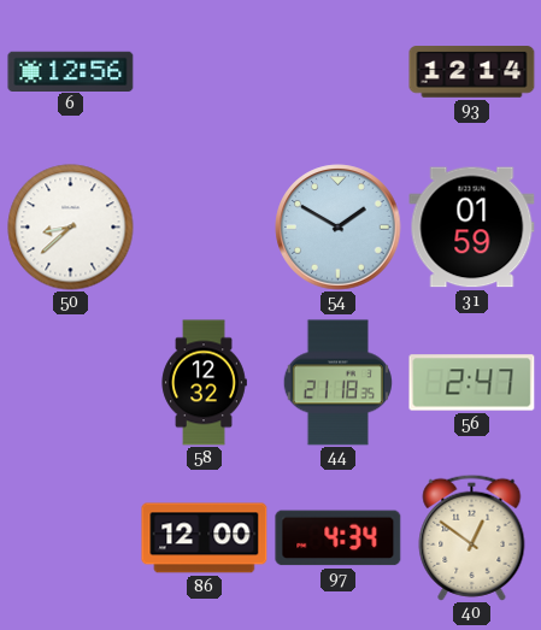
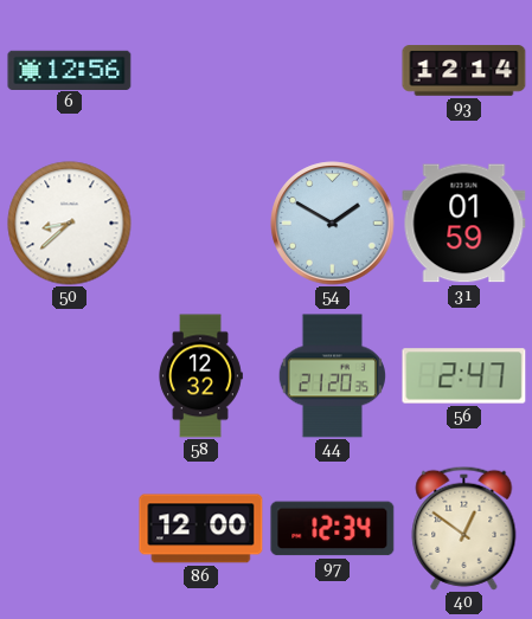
44: 21:18 -> 21:20
97: 4:34 -> 12:34
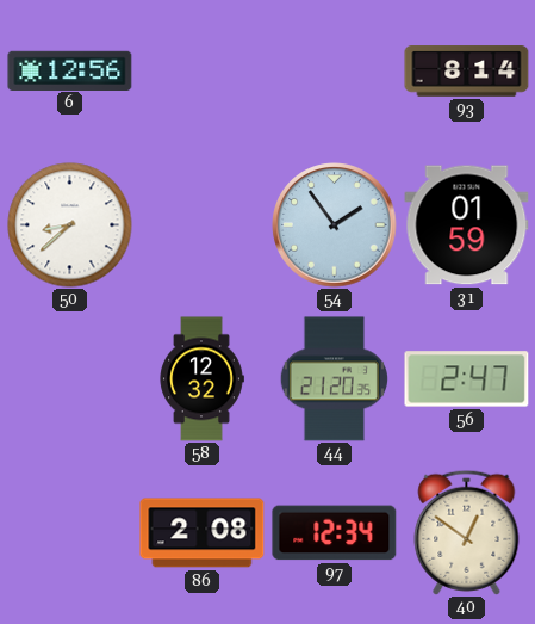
93: 12:14 -> 8:14
54: 1:50 -> 1:54
86: 12:00 -> 2:08
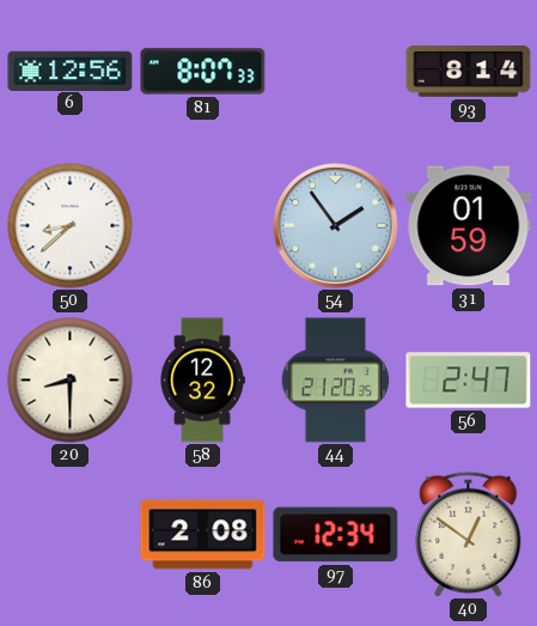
81: none -> 8:07
20: none -> 8:30
